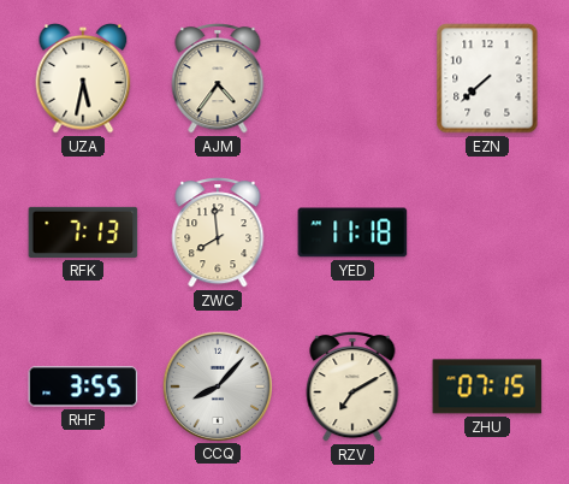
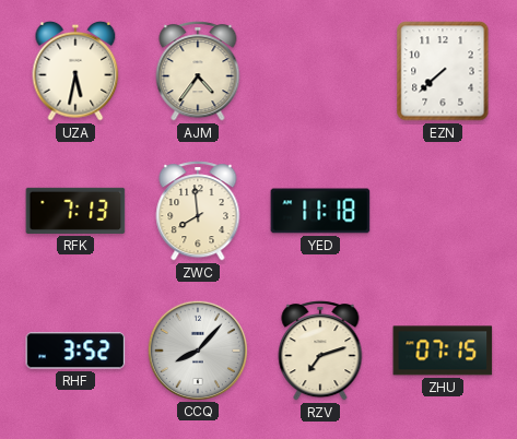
RHF: 3:55 -> 3:52
RZV: 7:10 -> 7:12
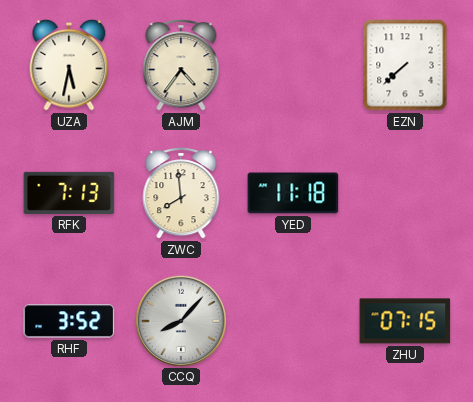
RZV: 7:12 -> none
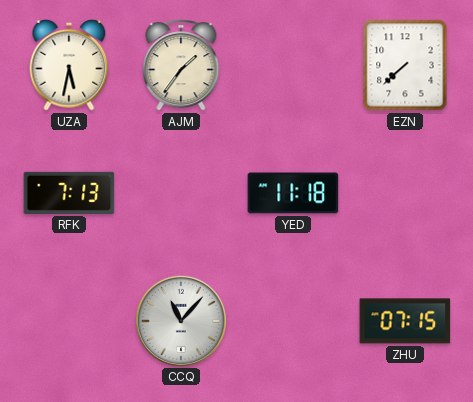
AJM: 4:36 -> 1:36
ZWC: 7:59 -> none
RHF: 3:52 -> none
CCQ: 8:07 -> 11:07
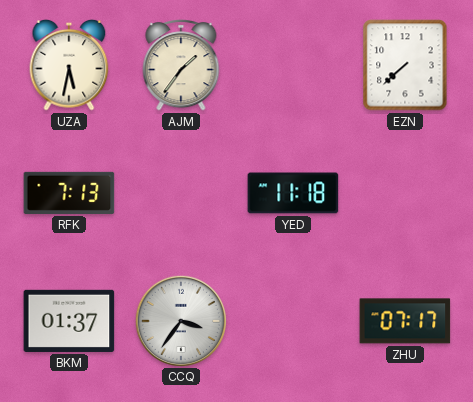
BKM: none -> 01:37
CCQ: 11:07 -> 3:36
ZHU: 07:15 -> 07:17
